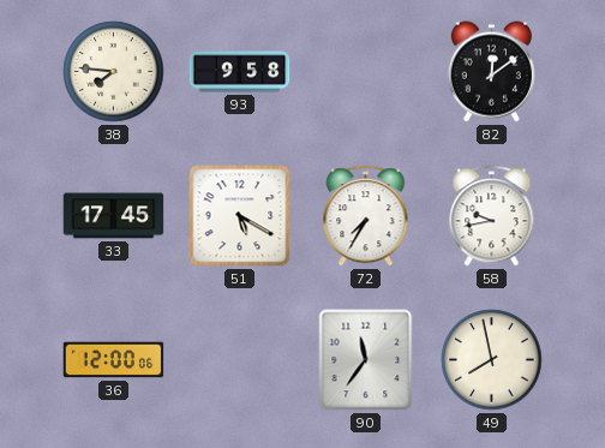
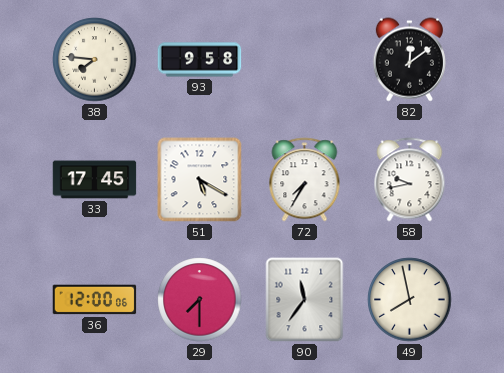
29: none -> 7:30
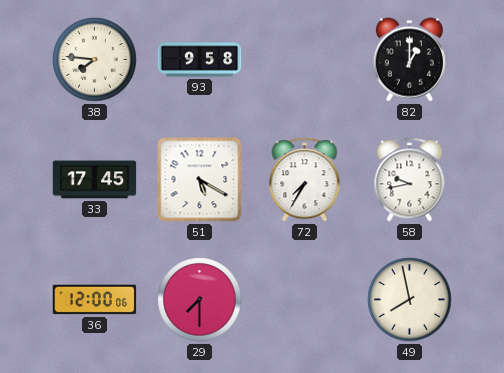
82: 12:09 -> 1:00
90: 11:36 -> none
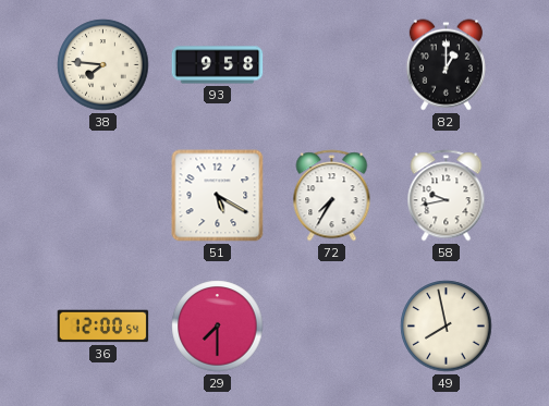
33: 17:45 -> none
36: 12:00:06 -> 12:00:54
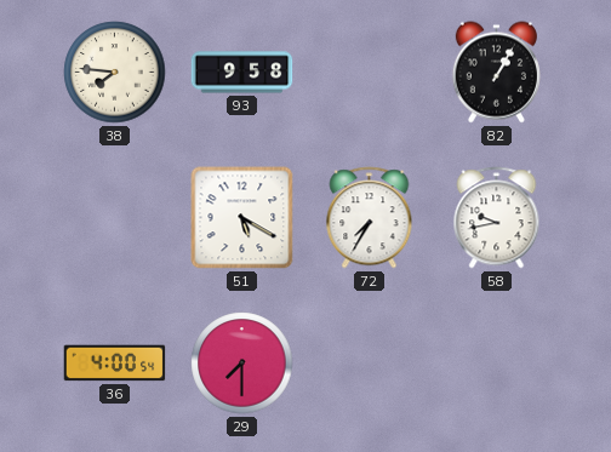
82: 1:00 -> 1:05
36: 12:00 -> 4:00
49: 7:58 -> none
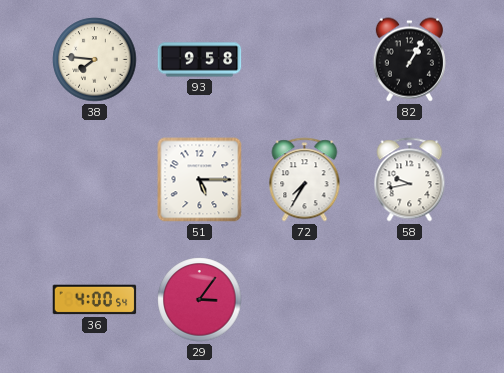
51: 5:20 -> 5:15
29: 7:30 -> 3:06
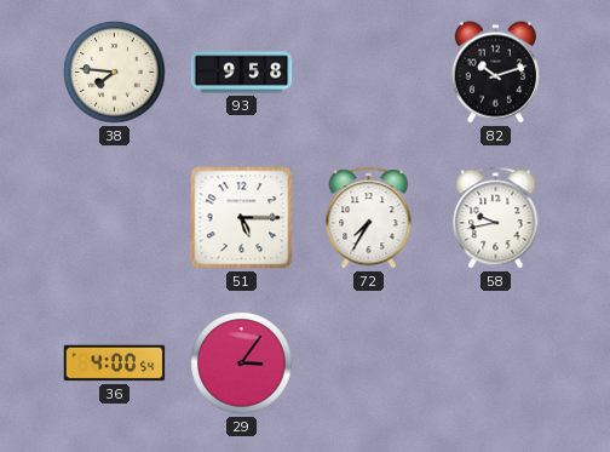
82: 1:05 -> 10:12
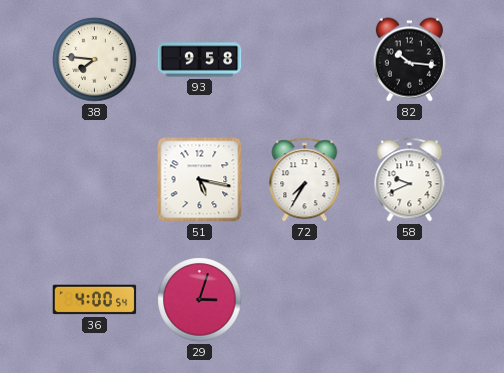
82: 10:12 -> 10:16
51: 5:15 -> 5:17
58: 9:43 -> 9:41
29: 3:06 -> 3:03
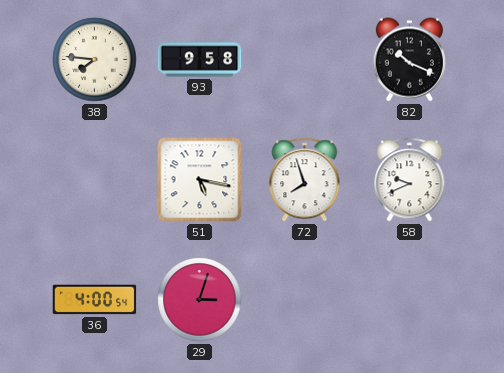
82: 10:16 -> 10:19
72: 7:35 -> 7:57
